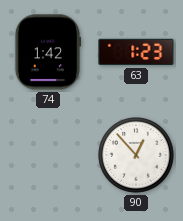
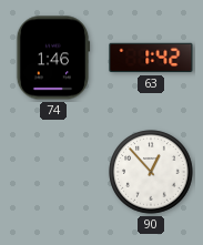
74: 1:42 -> 1:46
63: 1:23 -> 1:42
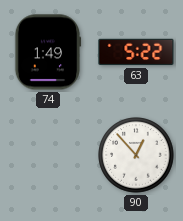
74: 1:46 -> 1:49
63: 1:42 -> 5:22
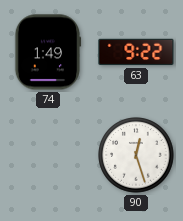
63: 5:22 -> 9:22
90: 12:53 -> 12:27
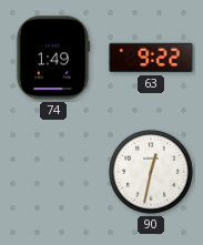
90: 12:27 -> 12:32
